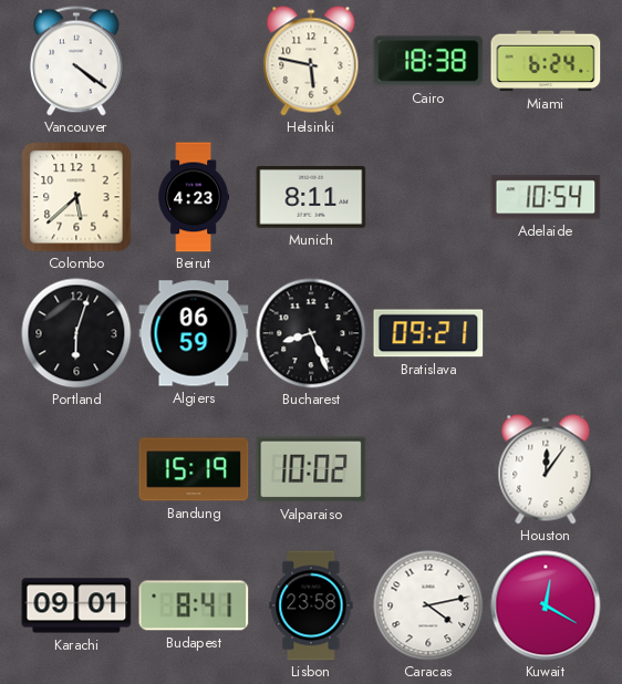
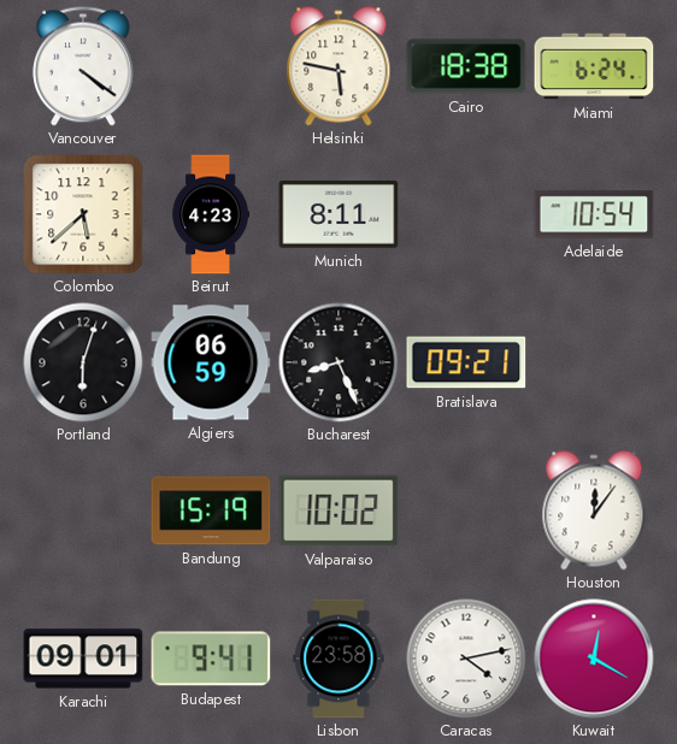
Budapest: 8:41 -> 9:41
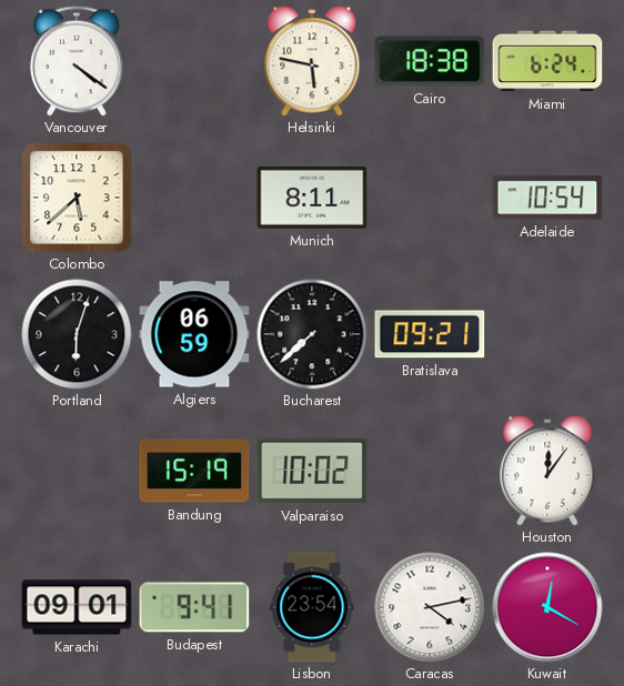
Beirut: 4:23 -> none
Bucharest: 8:26 -> 7:38
Lisbon: 23:58 -> 23:54
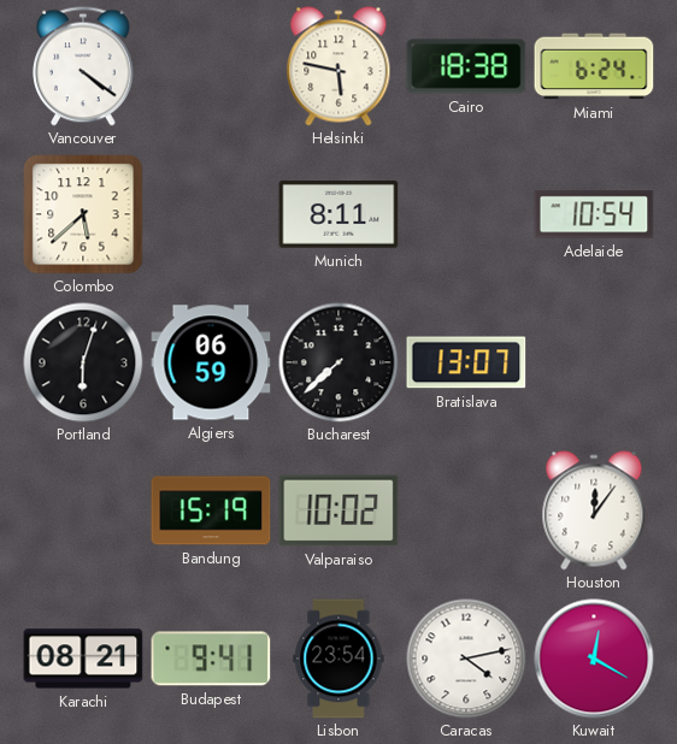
Bratislava: 09:21 -> 13:07
Karachi: 09:01 -> 08:21
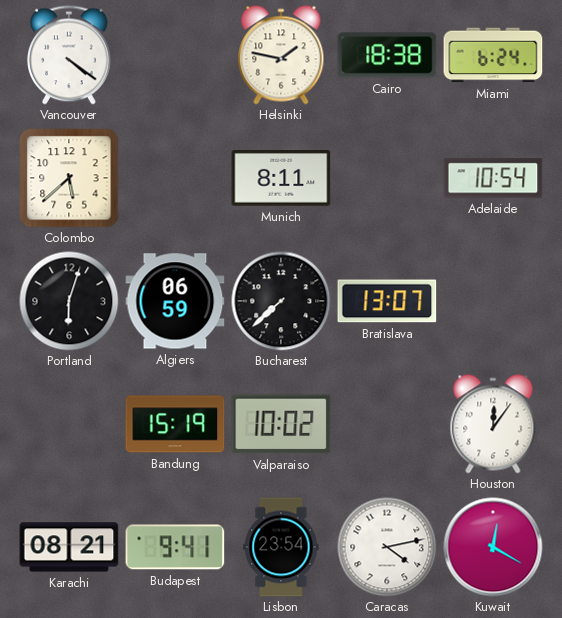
Helsinki: 5:47 -> 1:47
